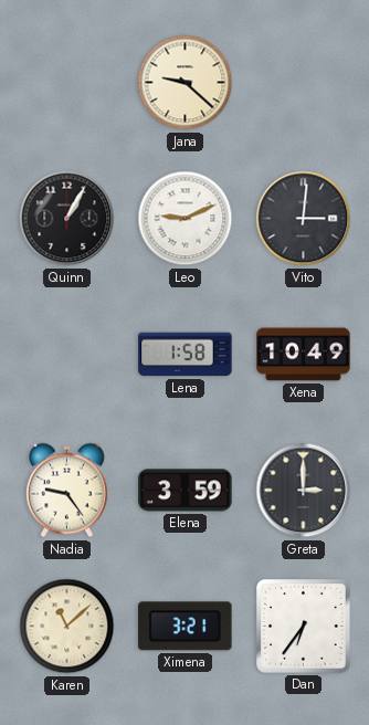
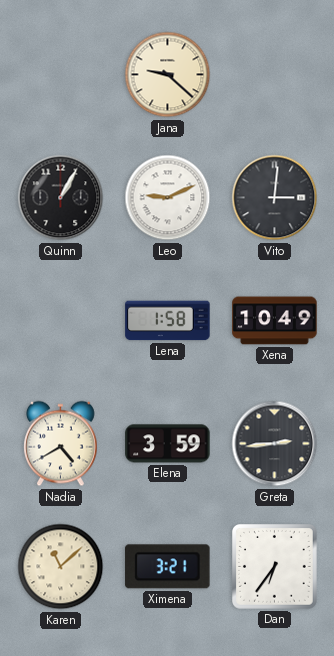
Nadia: 9:24 -> 4:40
Greta: 3:00 -> 2:44
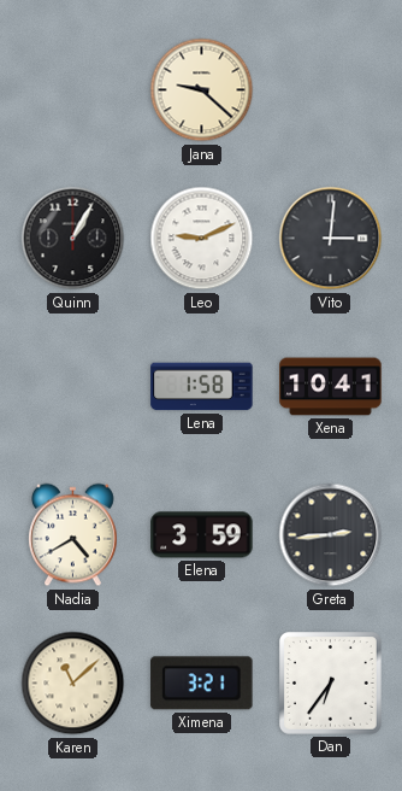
Xena: 10:49 -> 10:41
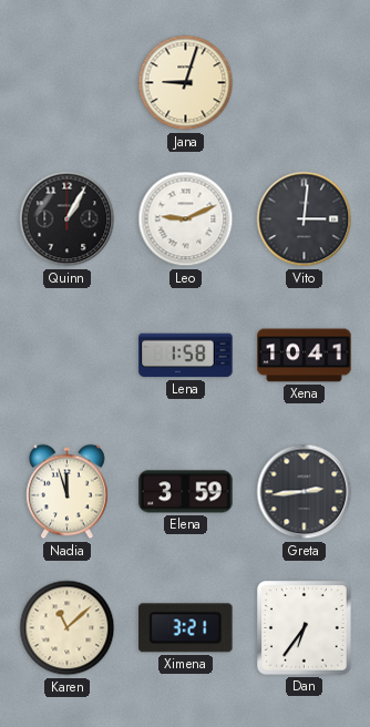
Jana: 9:22 -> 9:03
Nadia: 4:40 -> 11:57
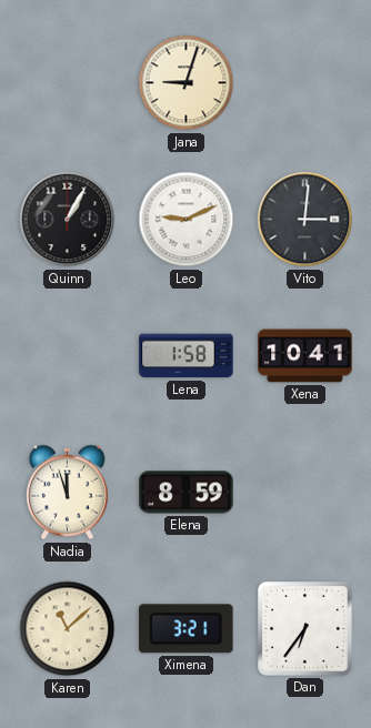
Elena: 3:59 -> 8:59
Greta: 2:44 -> none
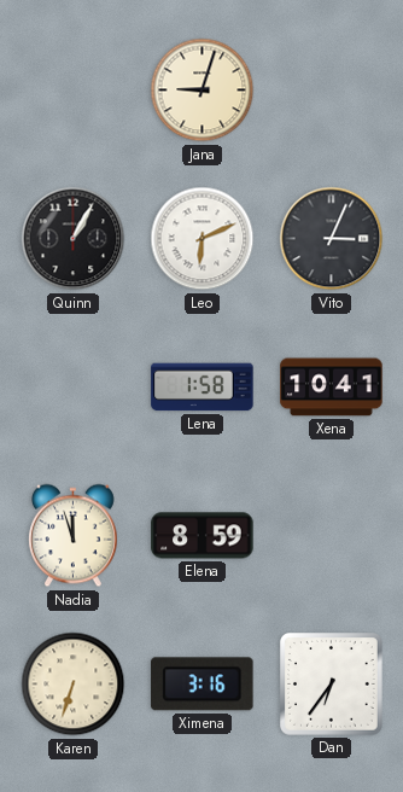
Leo: 9:11 -> 6:11
Vito: 3:01 -> 3:04
Karen: 11:08 -> 6:33
Ximena: 3:21 -> 3:16
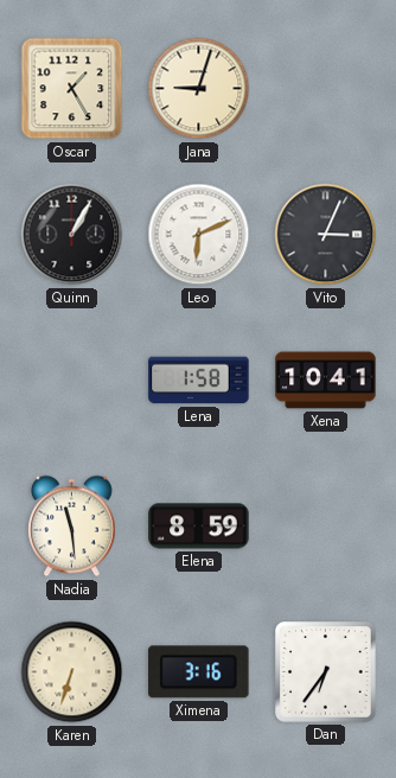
Oscar: none -> 1:25
Nadia: 11:57 -> 11:29
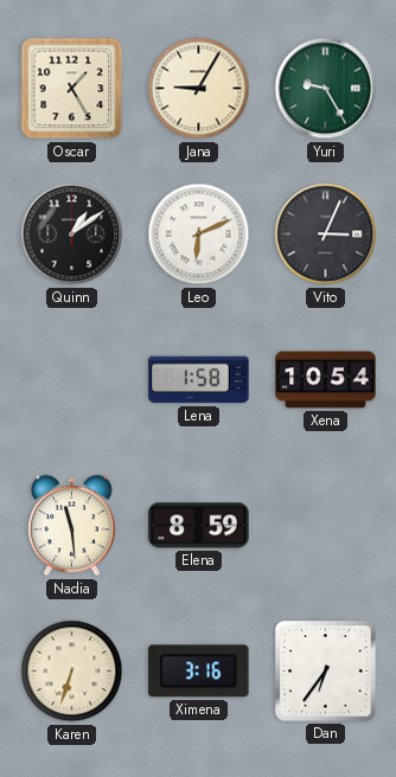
Jana: 9:03 -> 9:05
Yuri: none -> 9:25
Quinn: 1:05 -> 1:09
Xena: 10:41 -> 10:54
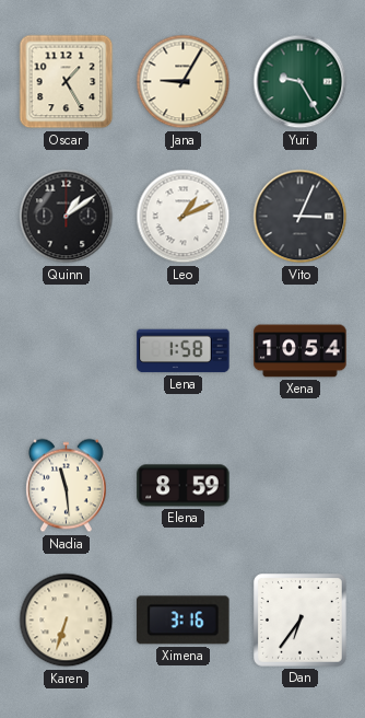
Leo: 6:11 -> 1:11
